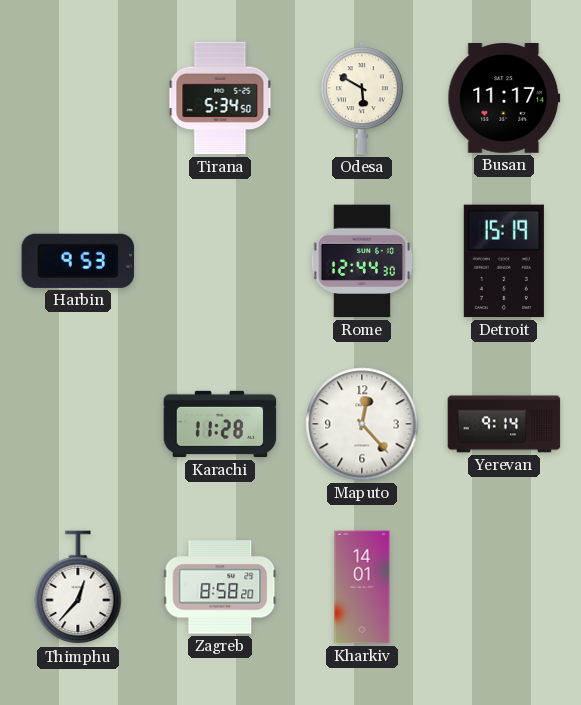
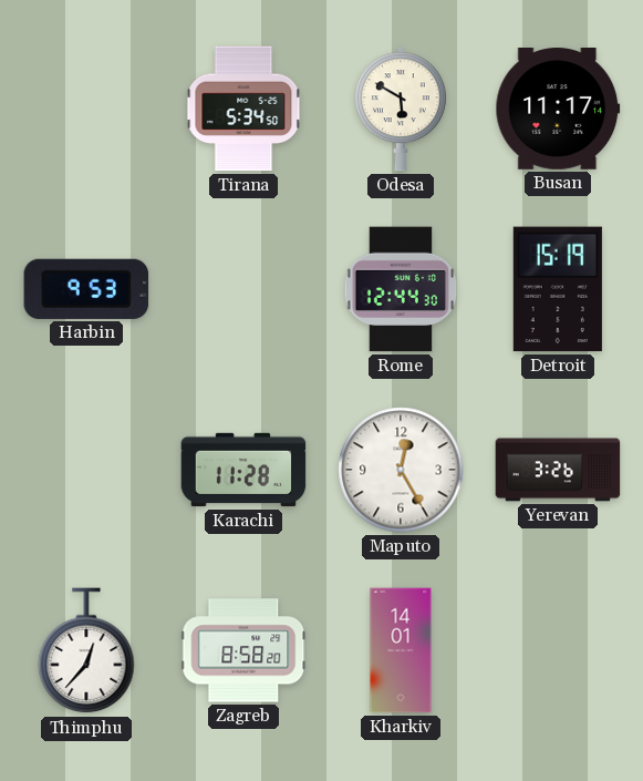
Maputo: 12:23 -> 12:25
Yerevan: 9:14 -> 3:26
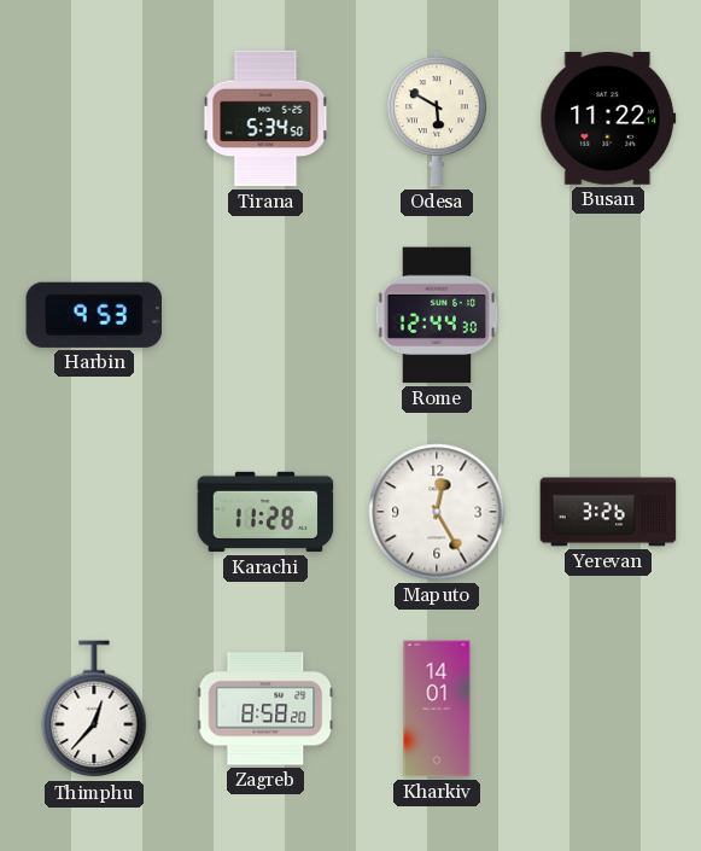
Busan: 11:17 -> 11:22
Detroit: 15:19 -> none
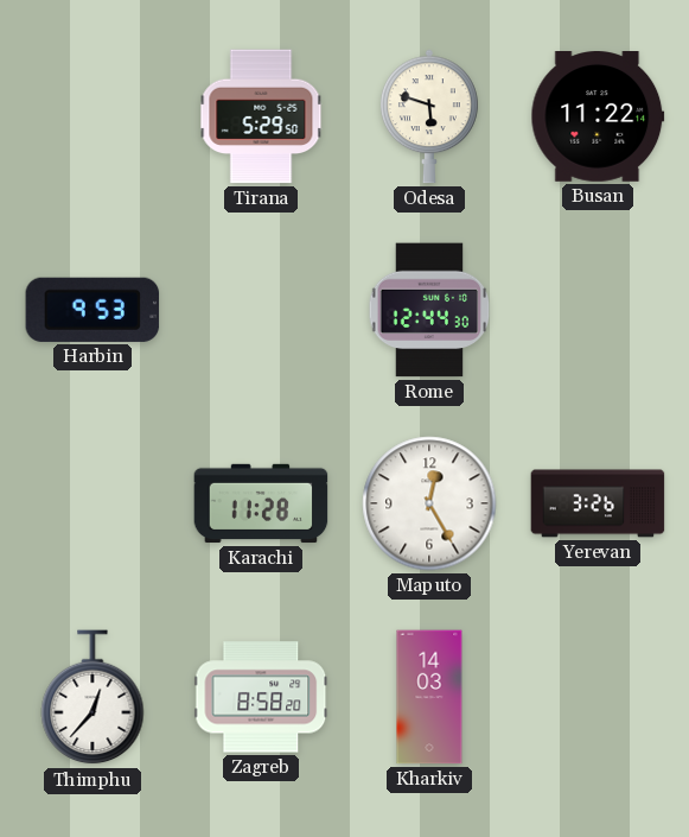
Tirana: 5:34 -> 5:29
Odesa: 5:50 -> 5:48
Kharkiv: 14:01 -> 14:03
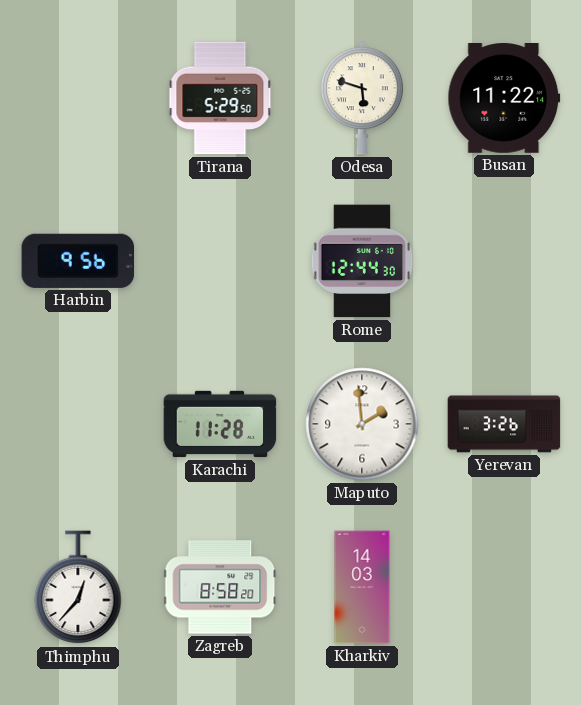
Harbin: 9:53 -> 9:56
Maputo: 12:25 -> 1:59
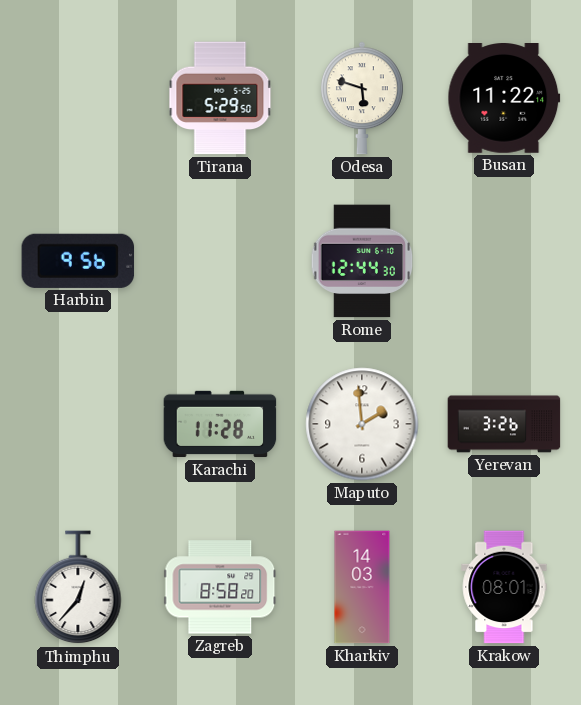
Krakow: none -> 08:01
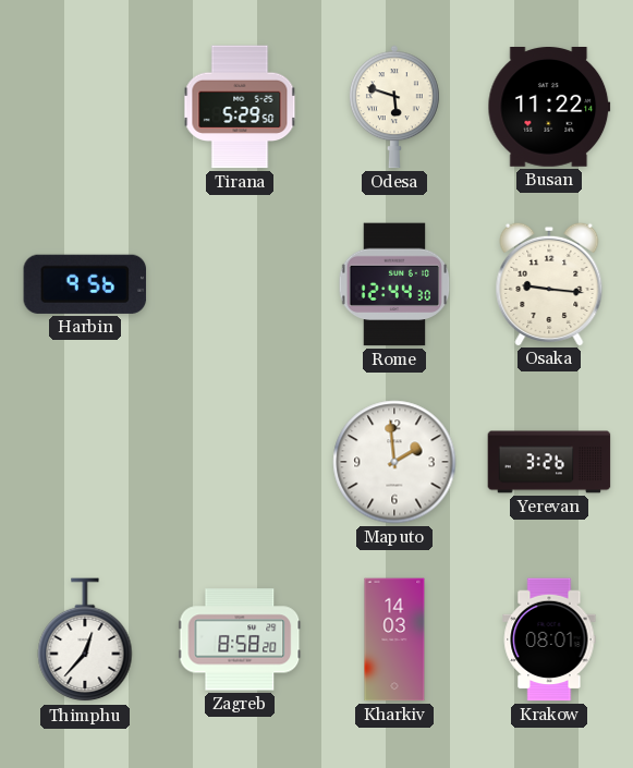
Osaka: none -> 9:16
Karachi: 11:28 -> none
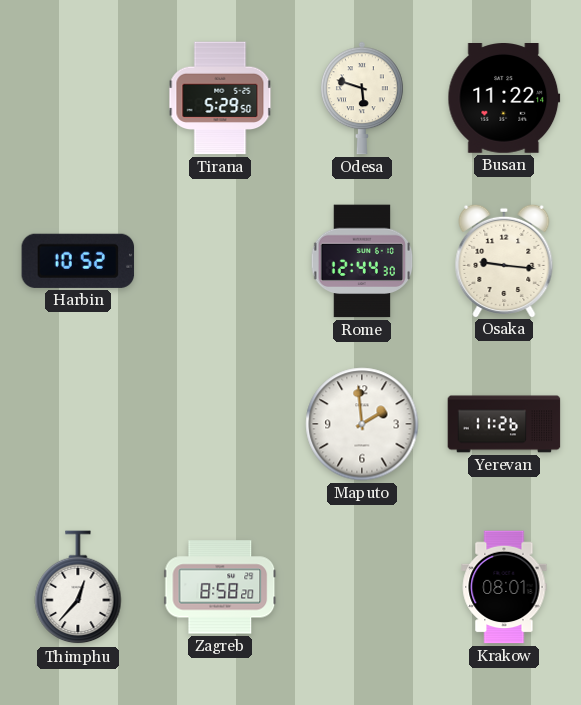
Harbin: 9:56 -> 10:52
Yerevan: 3:26 -> 11:26
Kharkiv: 14:03 -> none
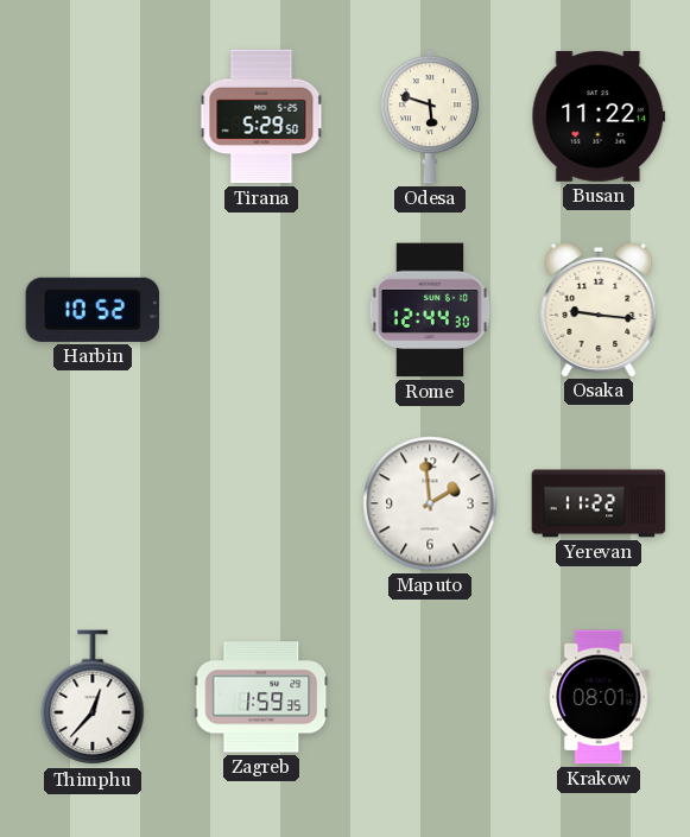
Yerevan: 11:26 -> 11:22
Zagreb: 8:58 -> 1:59
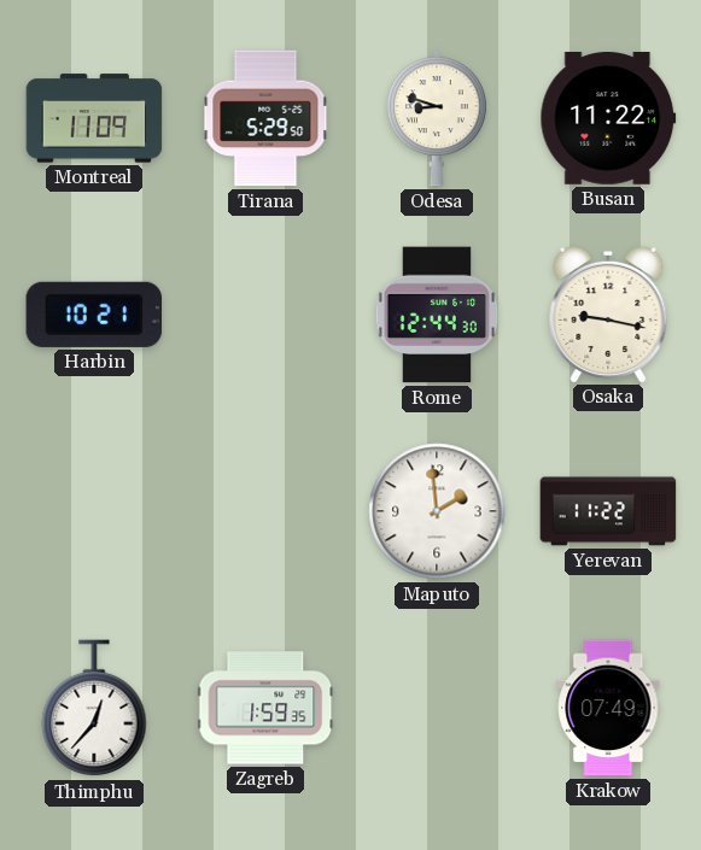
Montreal: none -> 11:09
Odesa: 5:48 -> 8:48
Harbin: 10:52 -> 10:21
Osaka: 9:16 -> 9:17
Krakow: 08:01 -> 07:49
